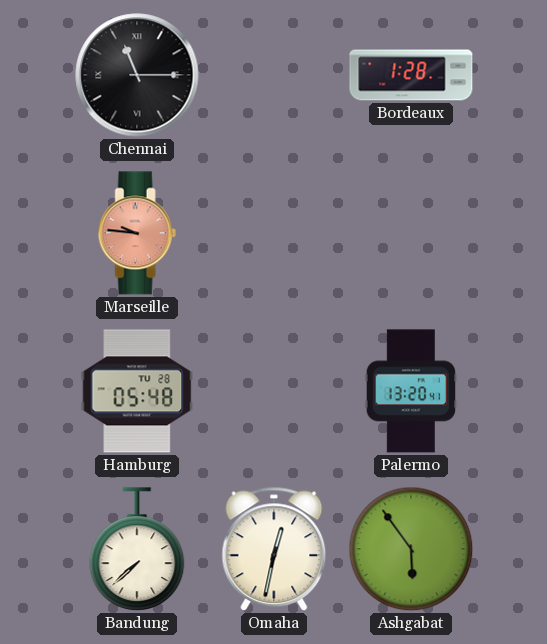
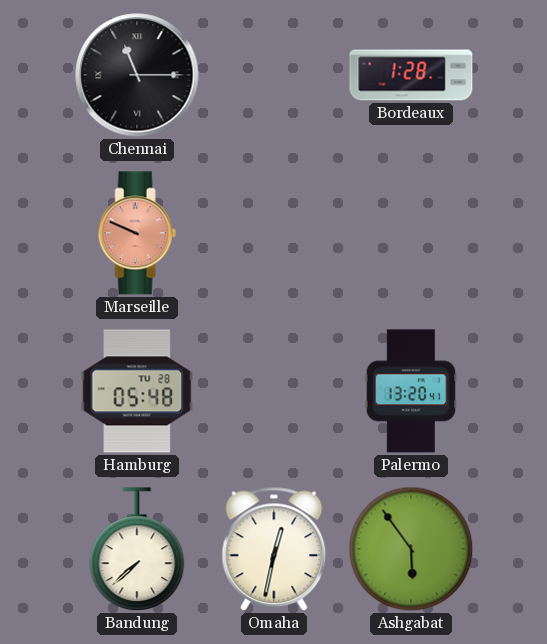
Marseille: 9:46 -> 9:49
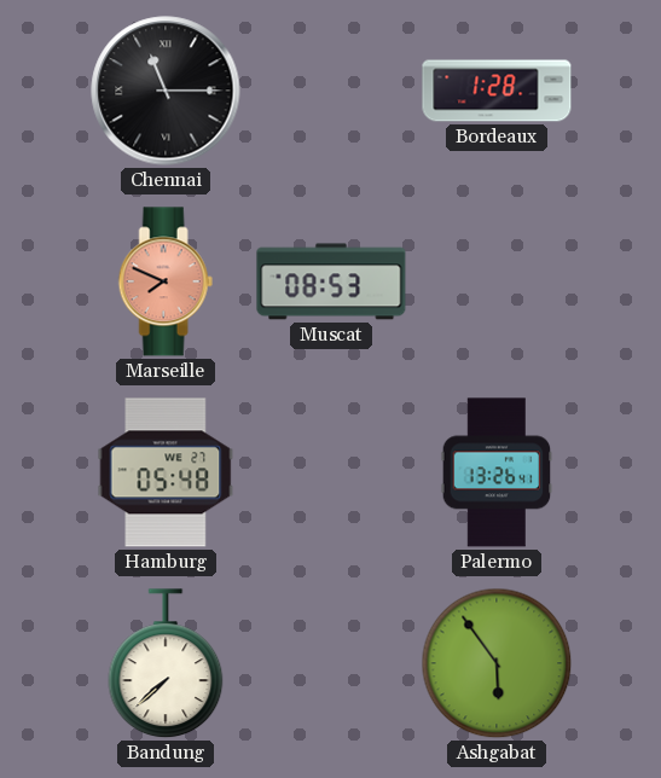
Marseille: 9:49 -> 7:49
Muscat: none -> 08:53
Hamburg date: TU 28 -> WE 27
Palermo: 13:20 -> 13:26
Omaha: 12:32 -> none
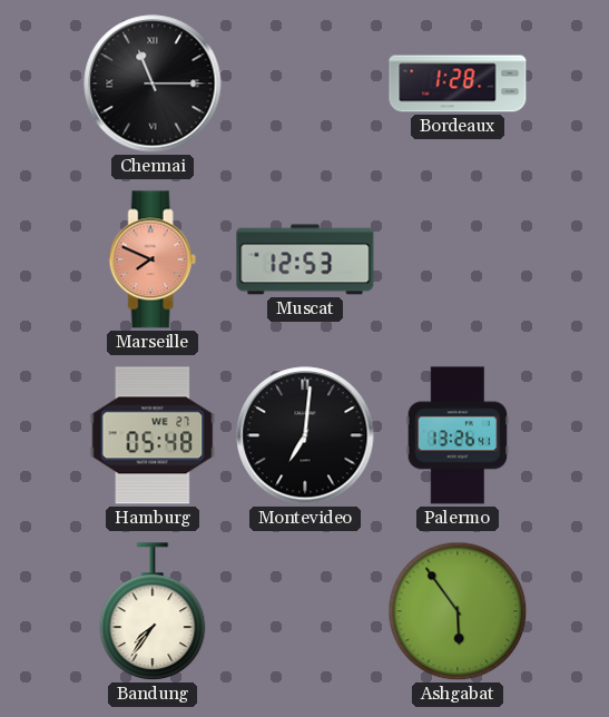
Muscat: 08:53 -> 12:53
Montevideo: none -> 7:01
Bandung: 7:38 -> 7:36
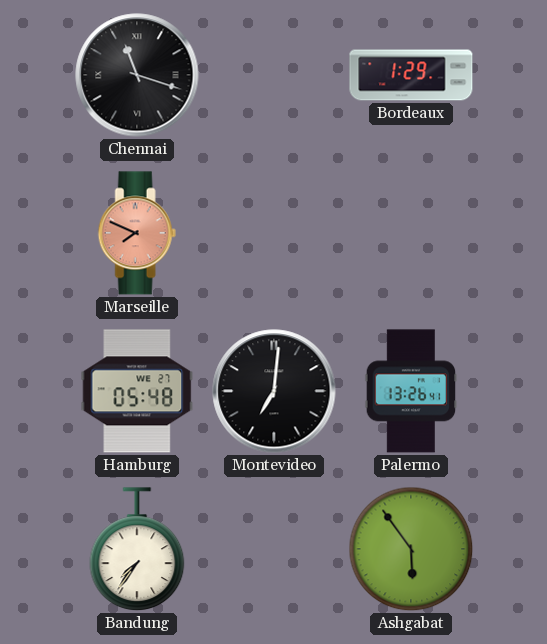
Chennai: 11:15 -> 11:18
Bordeaux: 1:28 -> 1:29
Muscat: 12:53 -> none
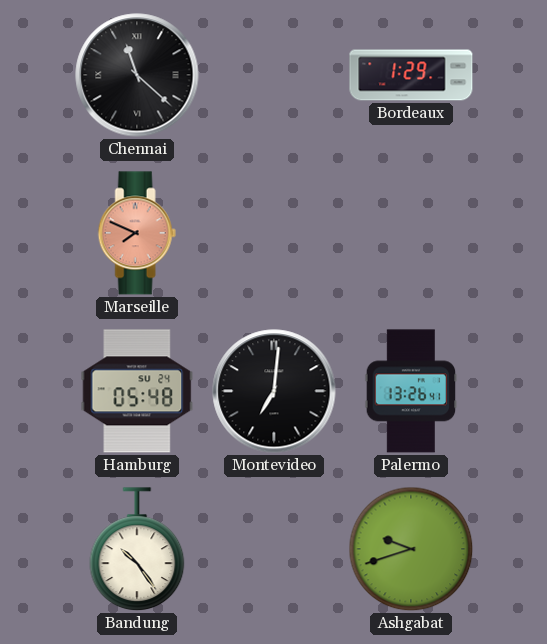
Chennai: 11:18 -> 11:22
Hamburg date: WE 27 -> SU 24
Bandung: 7:36 -> 10:24
Ashgabat: 5:54 -> 9:42
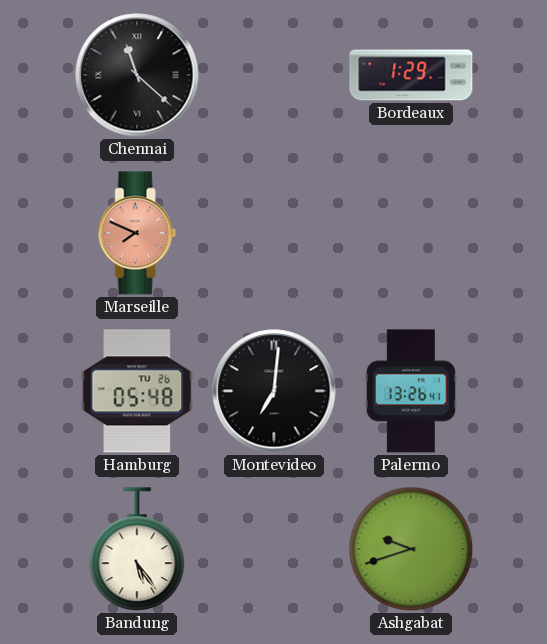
Hamburg date: SU 24 -> TU 26
Bandung: 10:24 -> 5:24
